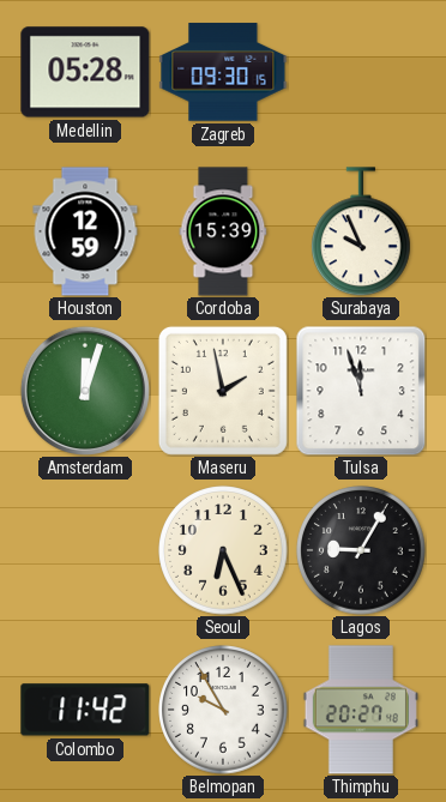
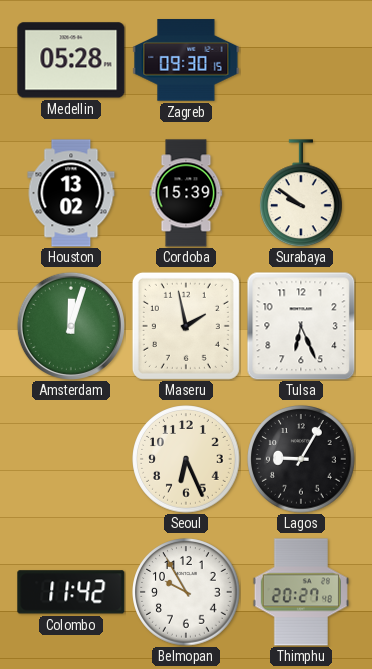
Houston: 12:59 -> 13:02
Surabaya: 9:56 -> 9:51
Tulsa: 11:57 -> 6:26
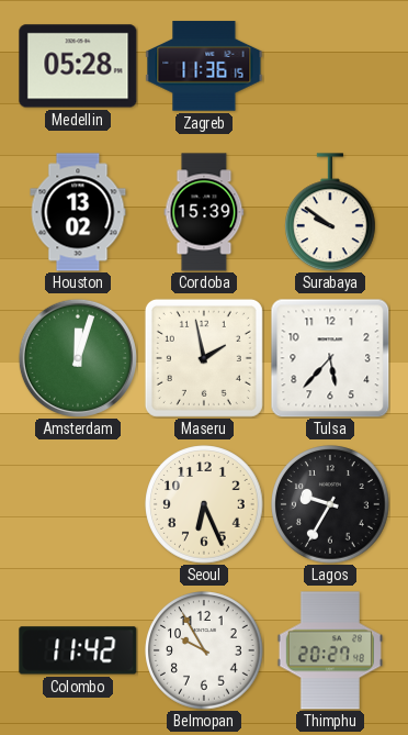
Zagreb: 09:30 -> 11:36
Tulsa: 6:26 -> 5:37
Lagos: 9:05 -> 9:35
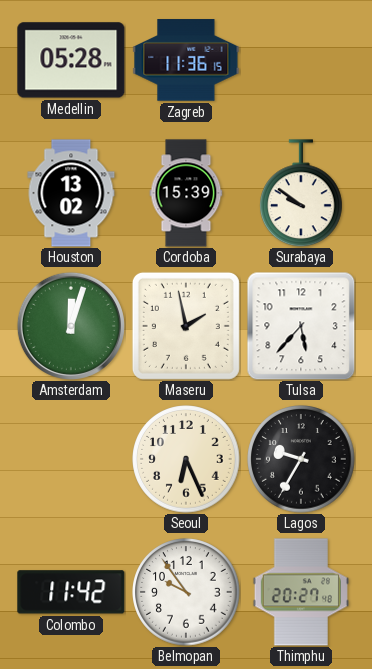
Belmopan: 9:55 -> 9:54
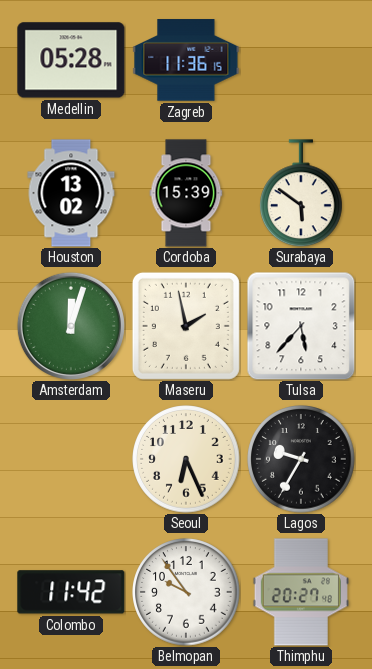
Surabaya: 9:51 -> 5:51
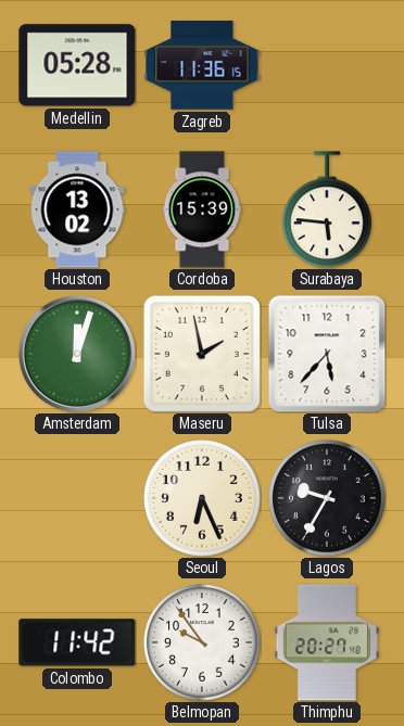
Surabaya: 5:51 -> 5:46
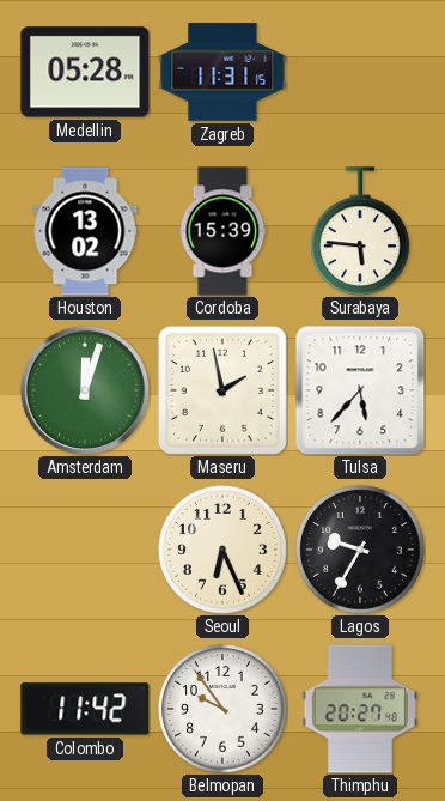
Zagreb: 11:36 -> 11:31
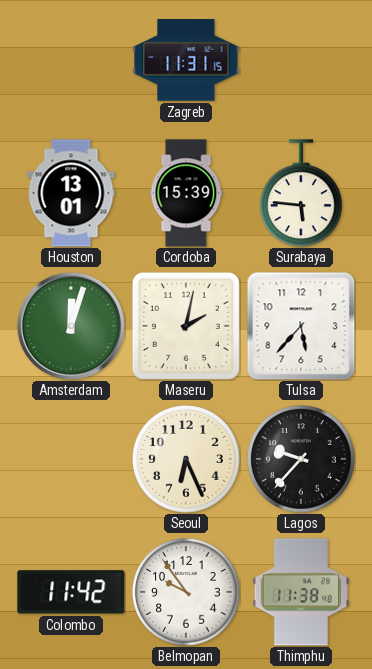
Medellin: 05:28 -> none
Houston: 13:02 -> 13:01
Maseru: 1:58 -> 2:02
Lagos: 9:35 -> 9:37
Thimphu: 20:27 -> 11:38
